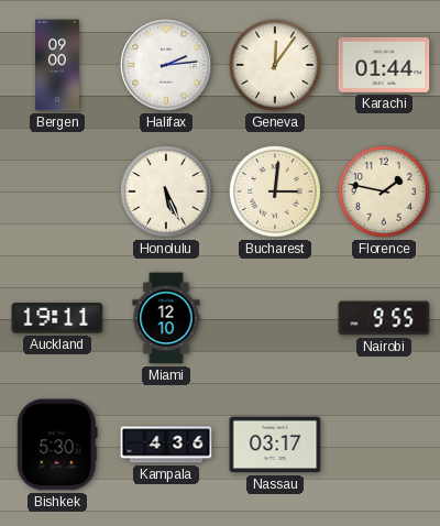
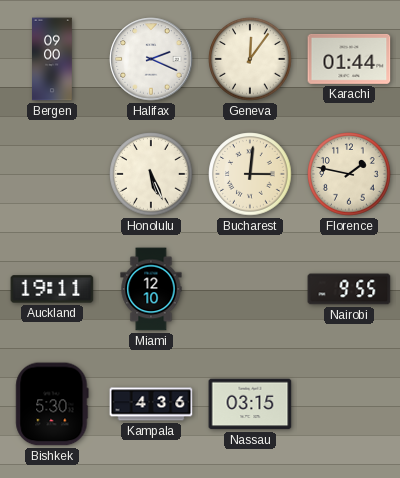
Halifax: 2:14 -> 2:19
Nassau: 03:17 -> 03:15
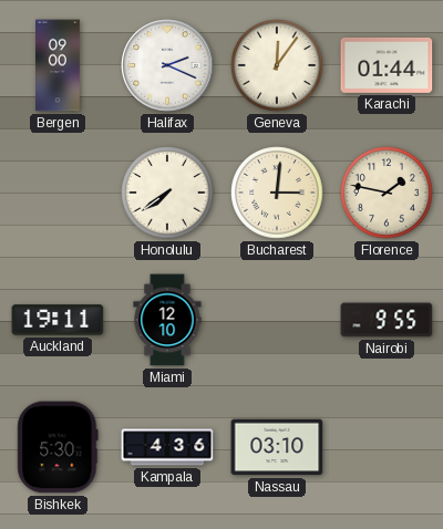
Honolulu: 5:26 -> 7:39
Nassau: 03:15 -> 03:10
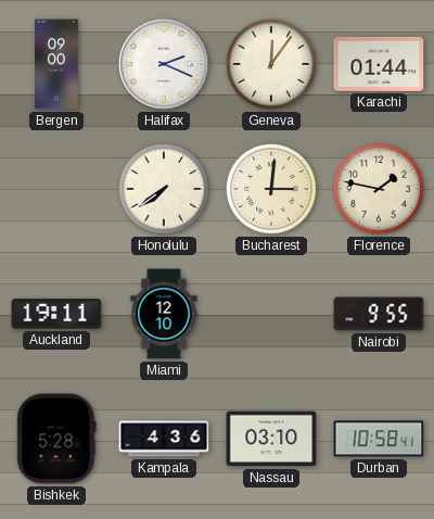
Bishkek: 5:30 -> 5:28
Durban: none -> 10:58
